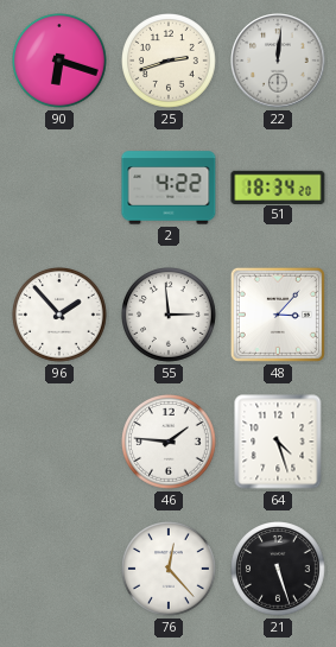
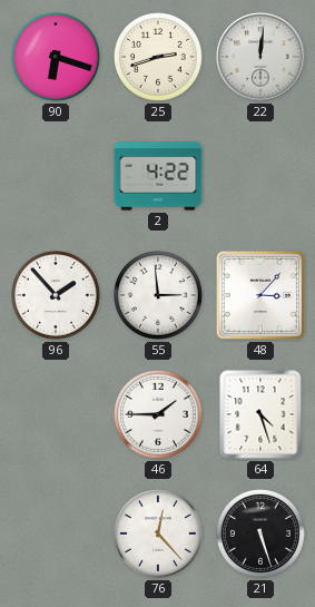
51: 18:34 -> none
46: 1:46 -> 1:45
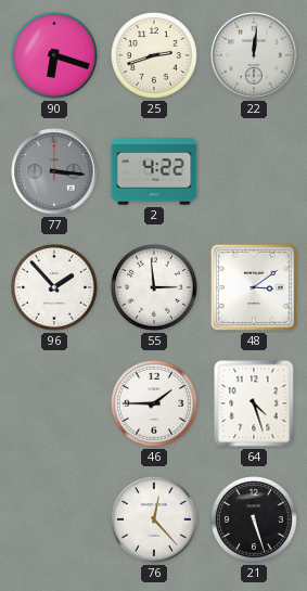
77: none -> 3:16
48: 3:07 -> 3:09
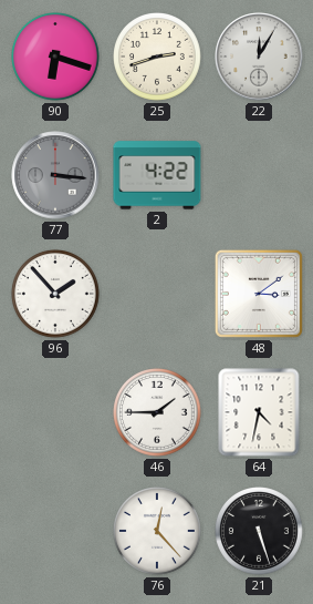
22: 12:01 -> 12:05
55: 2:59 -> none
64: 4:27 -> 4:32
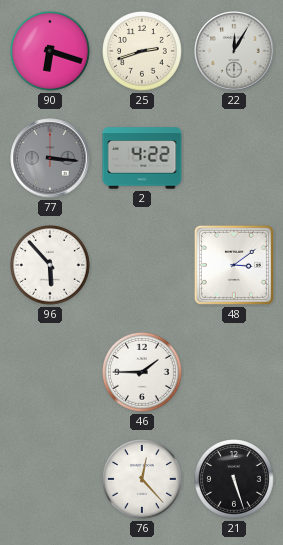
96: 1:53 -> 5:53
64: 4:32 -> none
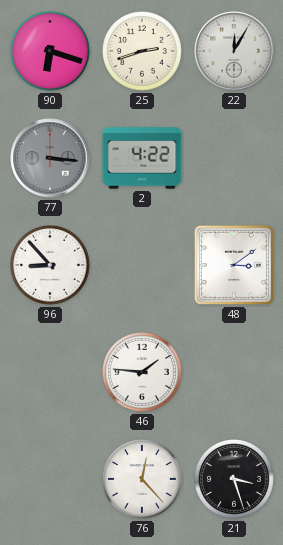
96: 5:53 -> 8:53
46: 1:45 -> 1:46
21: 5:27 -> 3:27
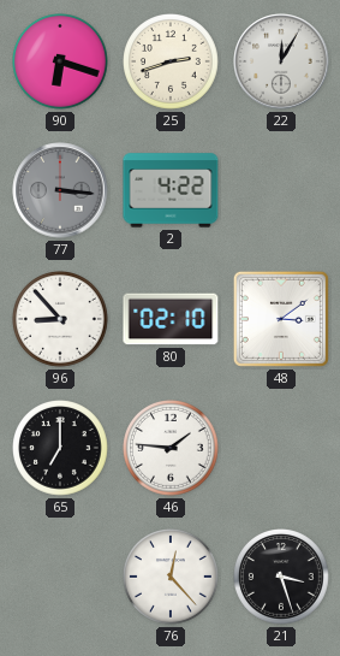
80: none -> 02:10
65: none -> 7:00
